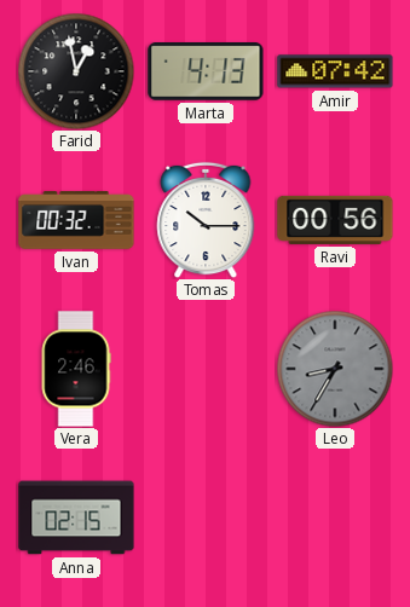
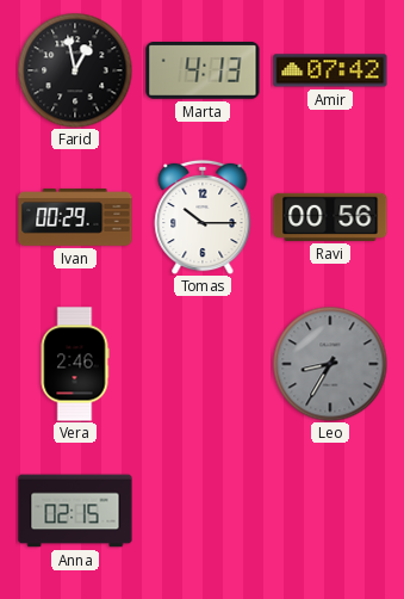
Ivan: 00:32 -> 00:29
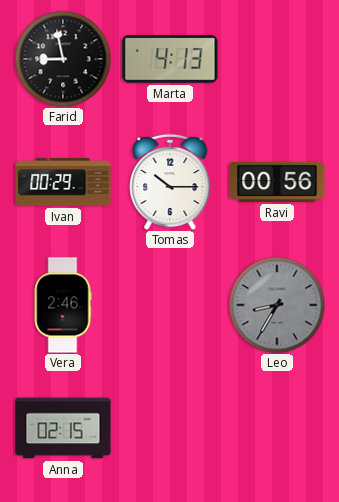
Farid: 12:58 -> 8:58
Amir: 07:42 -> none
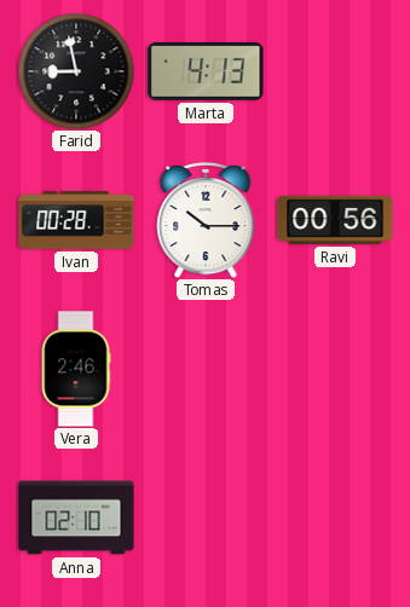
Ivan: 00:29 -> 00:28
Leo: 8:35 -> none
Anna: 02:15 -> 02:10
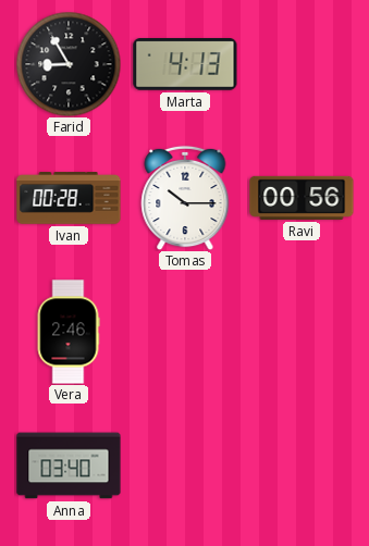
Farid: 8:58 -> 8:55
Anna: 02:10 -> 03:40
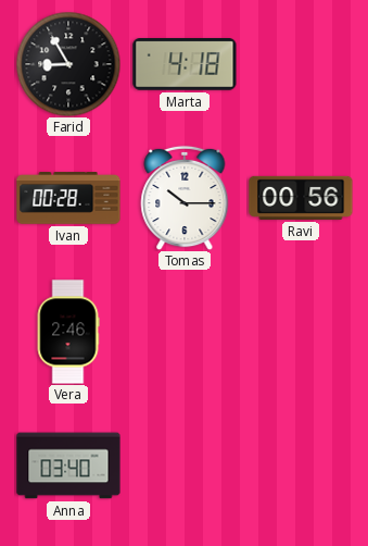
Marta: 4:13 -> 4:18
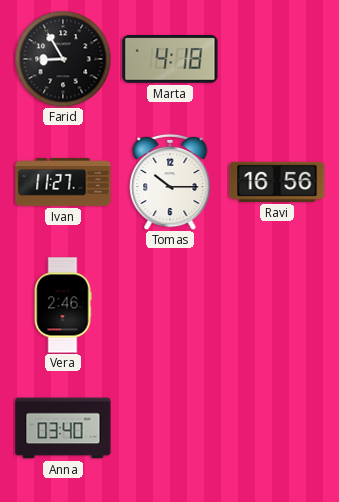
Ivan: 00:28 -> 11:27
Ravi: 00:56 -> 16:56
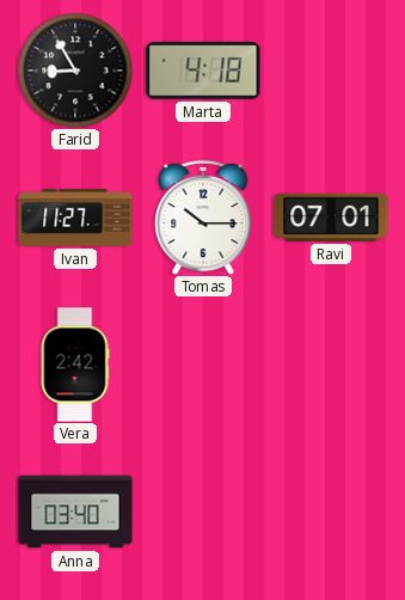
Ravi: 16:56 -> 07:01
Vera: 2:46 -> 2:42
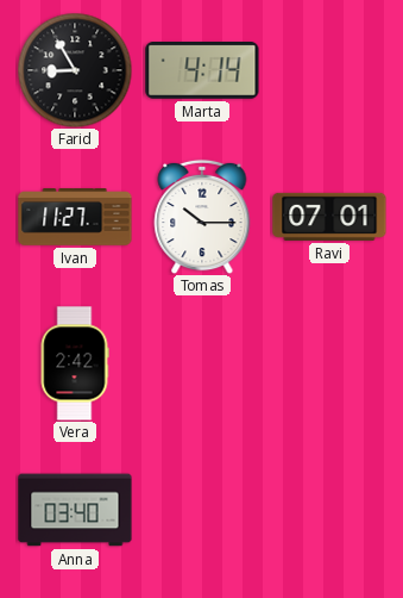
Marta: 4:18 -> 4:14
